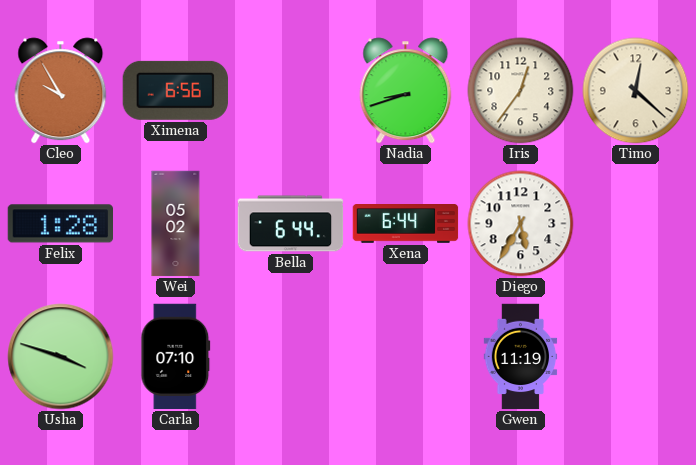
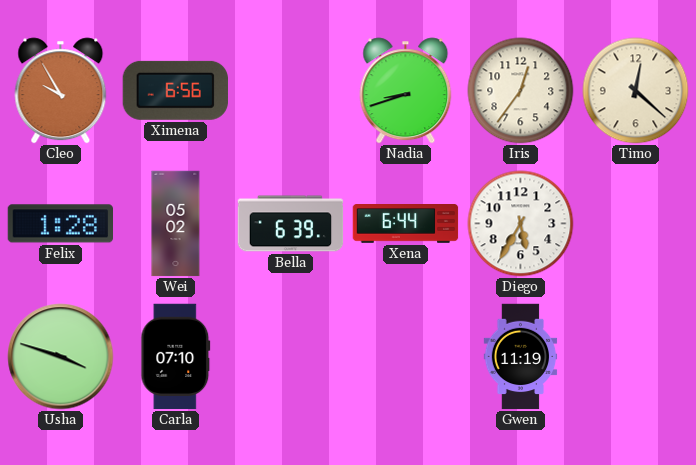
Bella: 6:44 -> 6:39
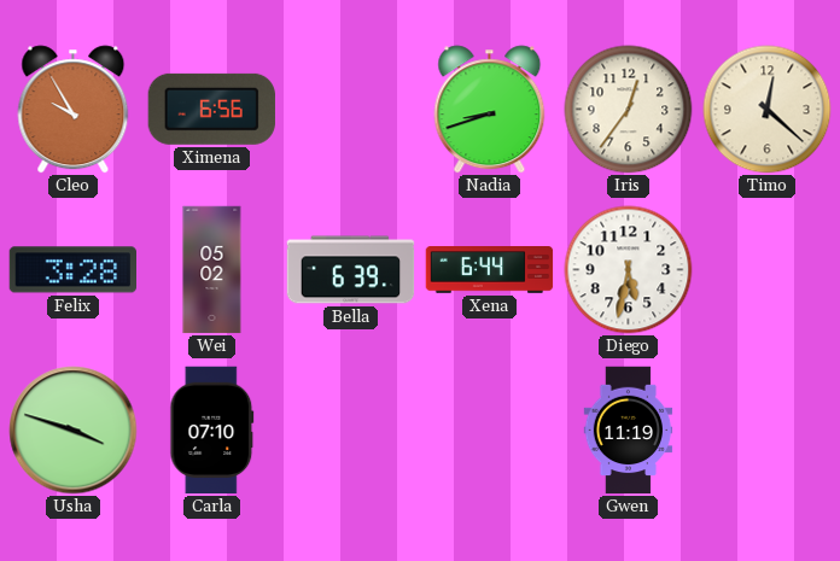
Felix: 1:28 -> 3:28
Diego: 5:35 -> 5:32
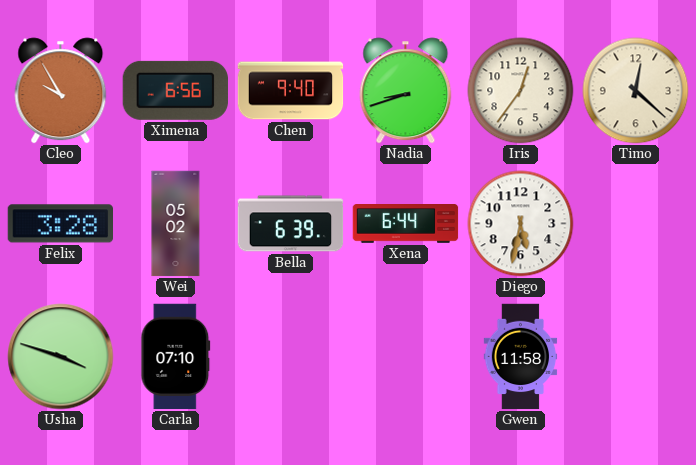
Chen: none -> 9:40
Gwen: 11:19 -> 11:58
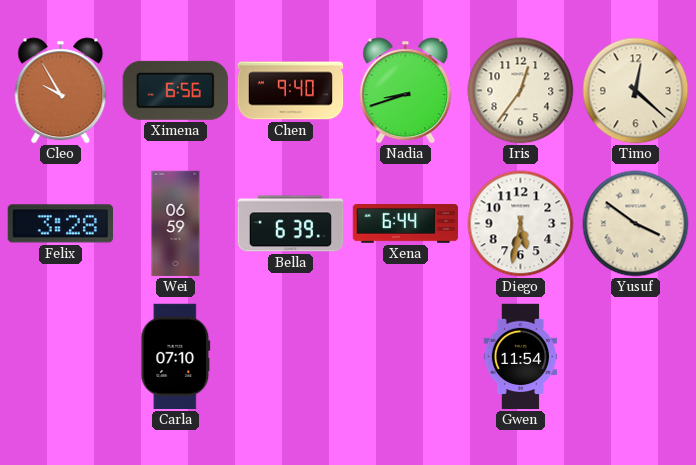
Wei: 05:02 -> 06:59
Yusuf: none -> 3:51
Usha: 3:48 -> none
Gwen: 11:58 -> 11:54
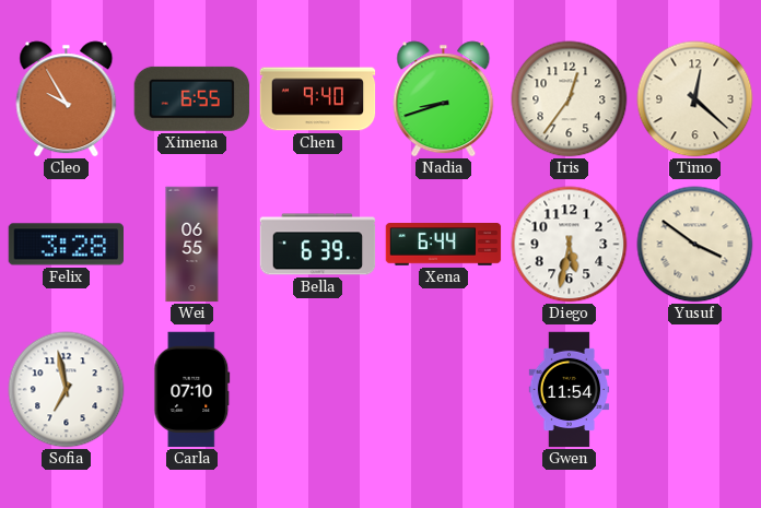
Ximena: 6:56 -> 6:55
Wei: 06:59 -> 06:55
Sofia: none -> 6:58
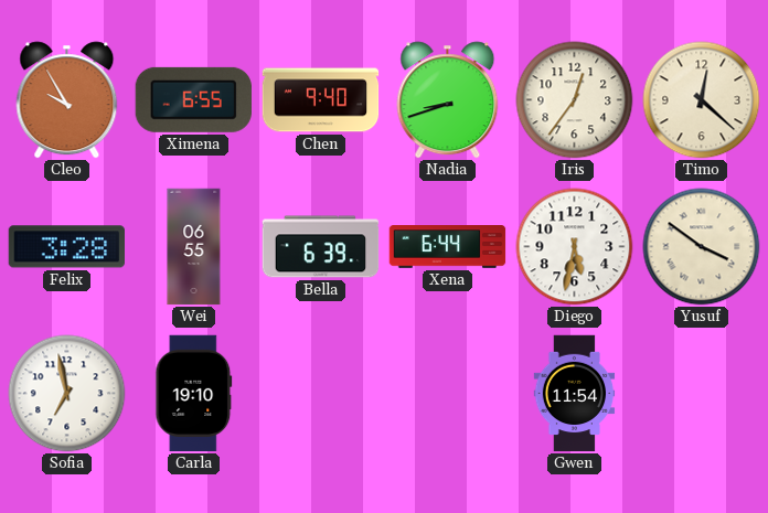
Carla: 07:10 -> 19:10
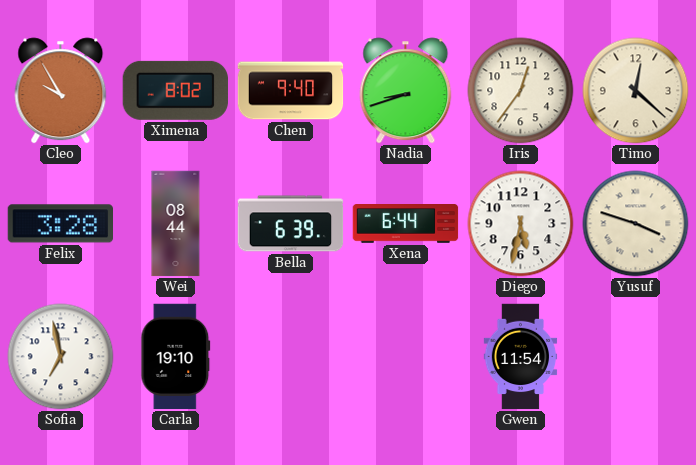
Ximena: 6:55 -> 8:02
Wei: 06:55 -> 08:44
Yusuf: 3:51 -> 3:48
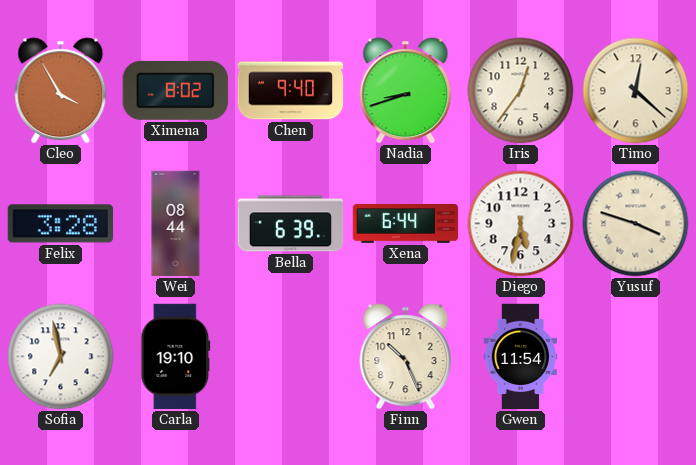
Cleo: 9:55 -> 3:55
Finn: none -> 10:26
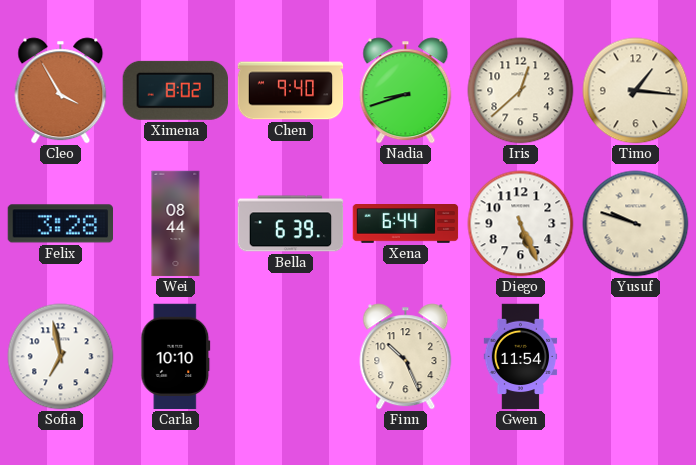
Iris: 12:36 -> 12:38
Timo: 12:22 -> 1:16
Diego: 5:32 -> 5:26
Yusuf: 3:48 -> 9:48
Carla: 19:10 -> 10:10
